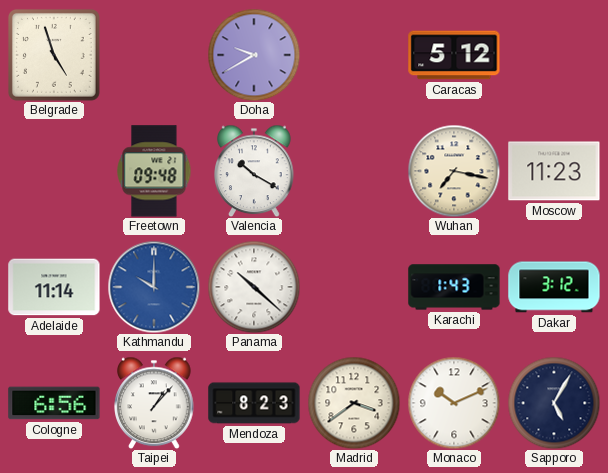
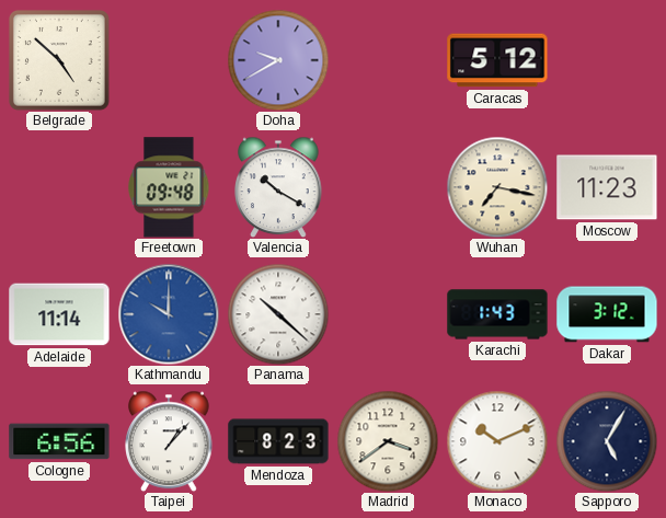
Belgrade: 4:57 -> 4:52
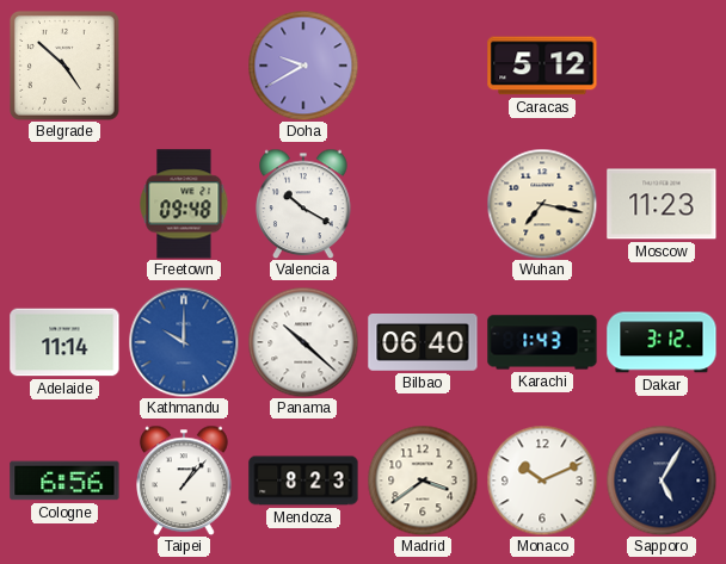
Bilbao: none -> 06:40
